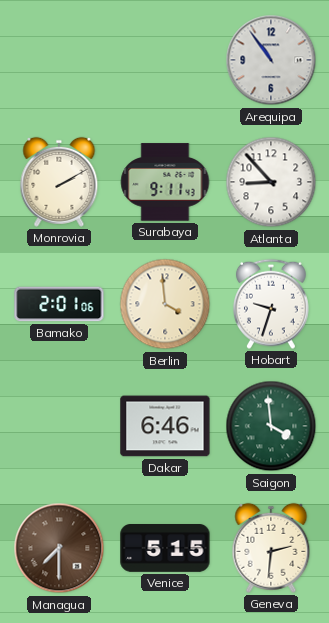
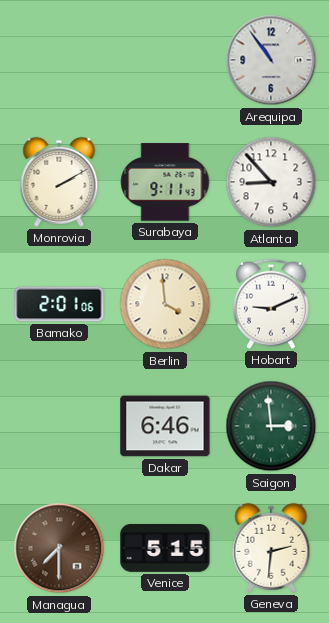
Hobart: 9:33 -> 9:11
Saigon: 3:59 -> 2:59
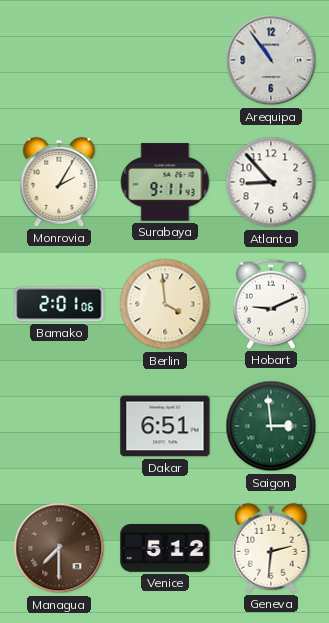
Monrovia: 2:10 -> 2:05
Dakar: 6:46 -> 6:51
Venice: 5:15 -> 5:12
